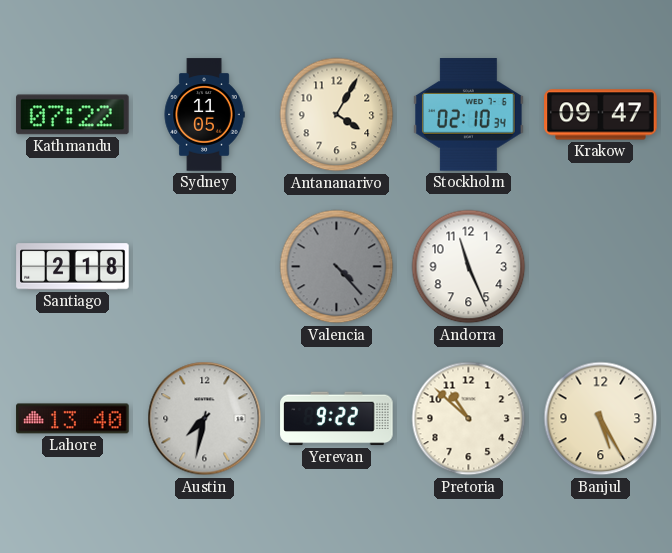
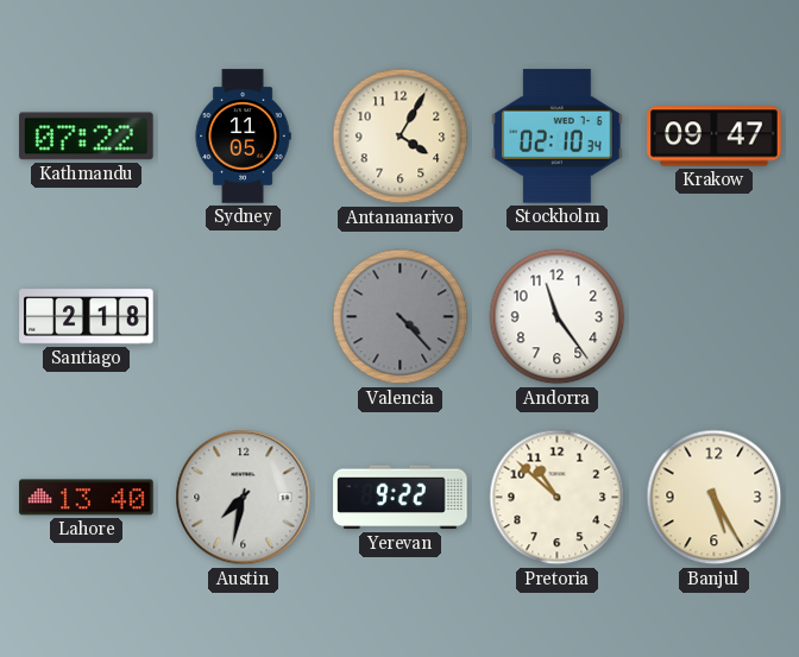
Andorra: 11:26 -> 11:24
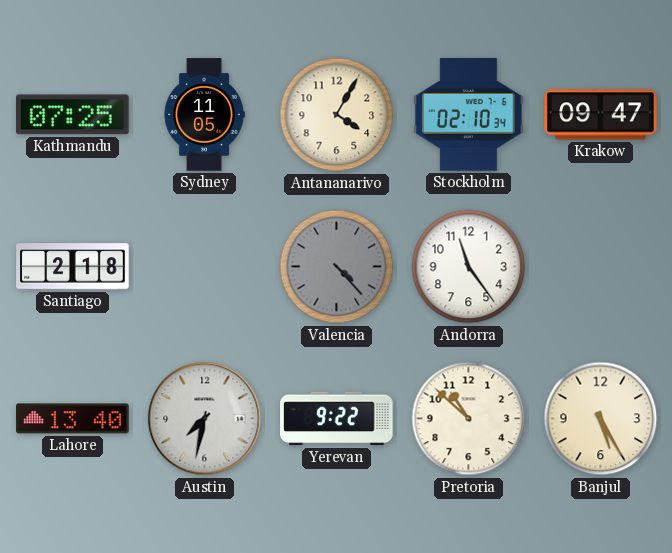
Kathmandu: 07:22 -> 07:25
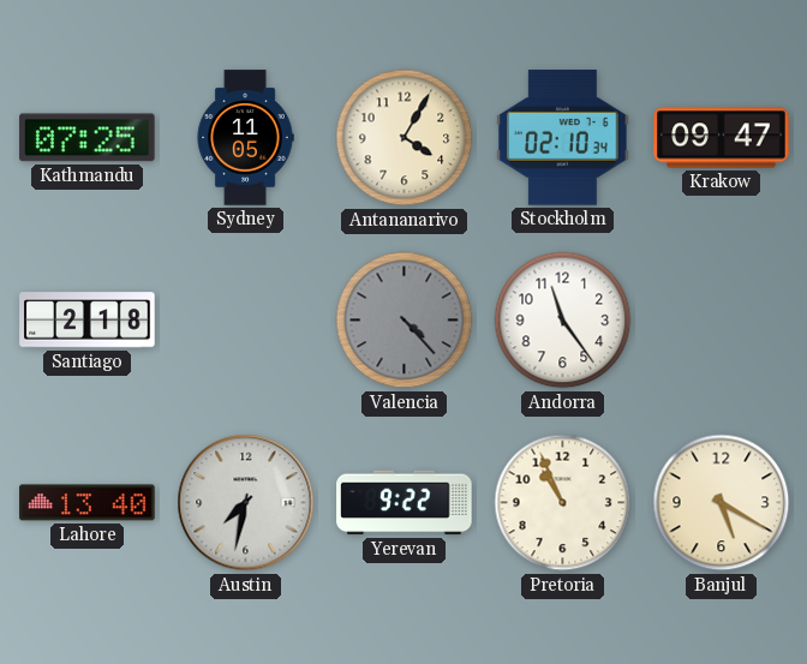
Pretoria: 10:52 -> 10:56
Banjul: 5:25 -> 5:20
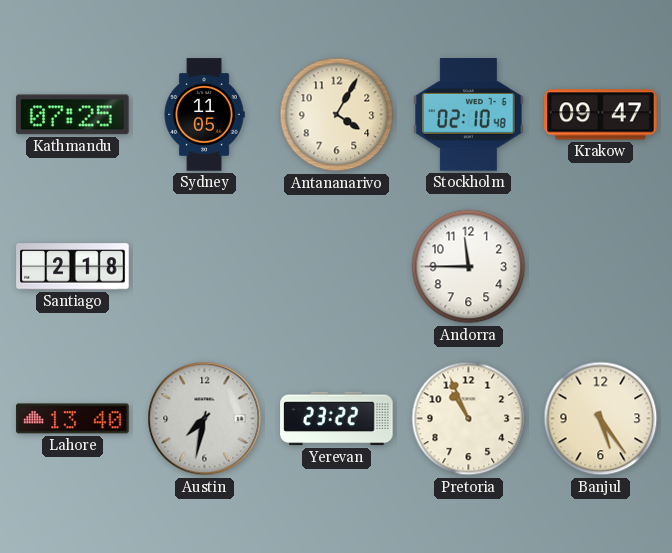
Stockholm: 02:10:34 -> 02:10:48
Valencia: 4:23 -> none
Andorra: 11:24 -> 11:45
Yerevan: 9:22 -> 23:22
Banjul: 5:20 -> 5:24
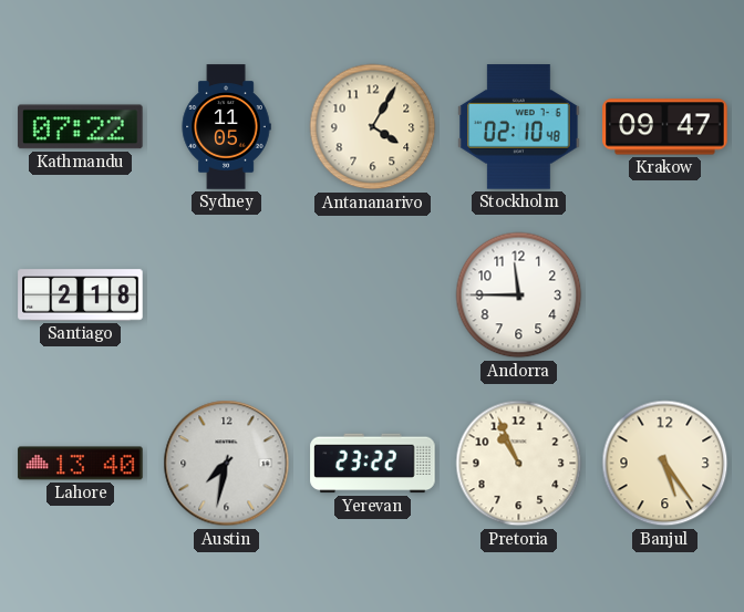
Kathmandu: 07:25 -> 07:22
